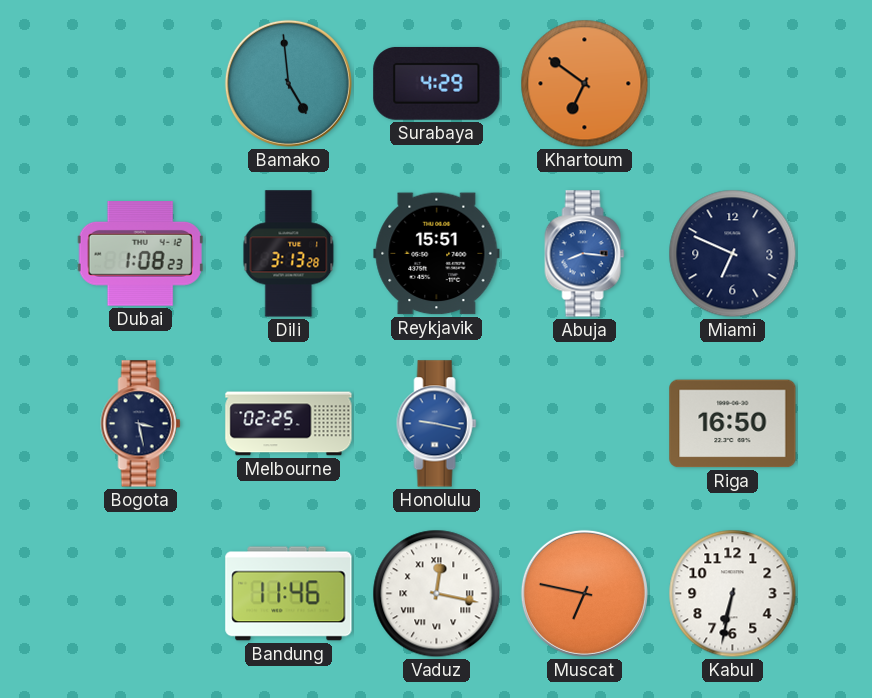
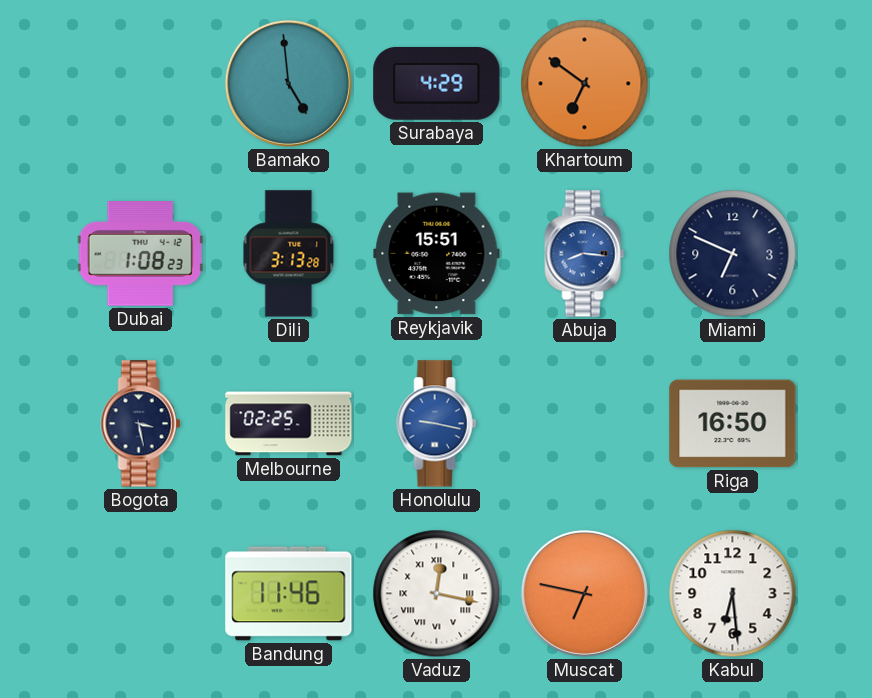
Kabul: 6:32 -> 6:29
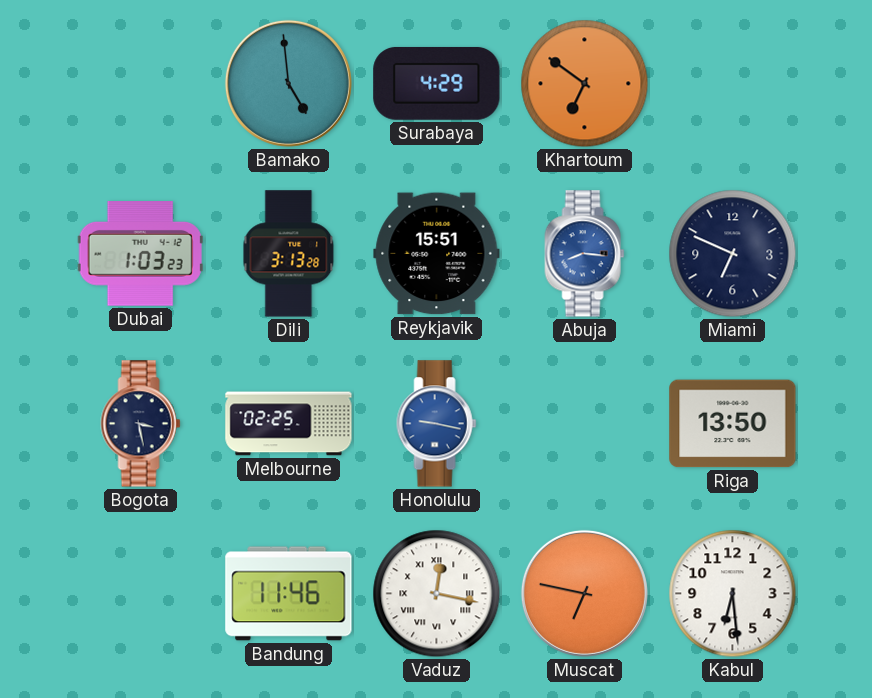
Dubai: 1:08 -> 1:03
Riga: 16:50 -> 13:50
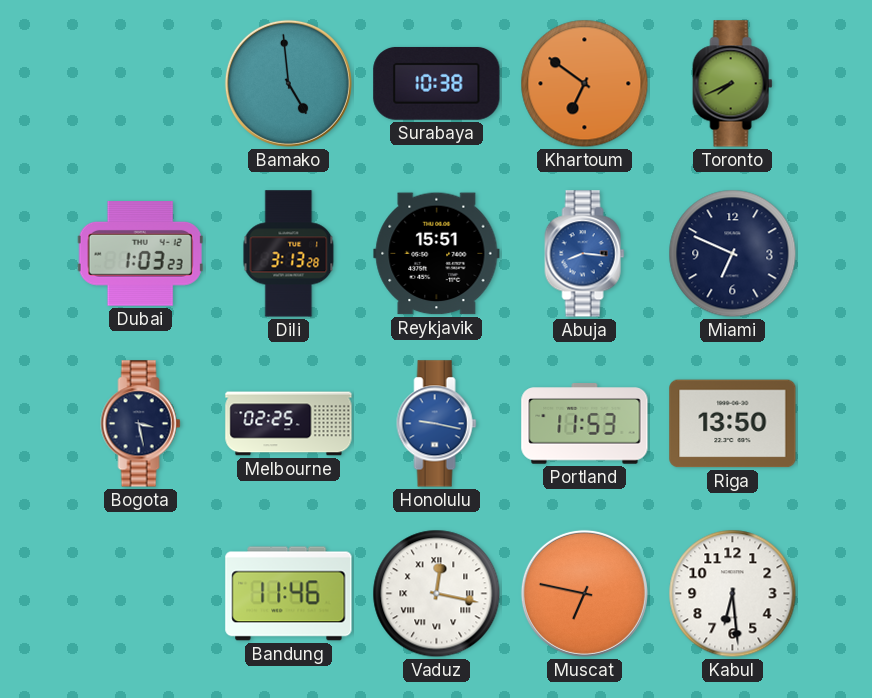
Surabaya: 4:29 -> 10:38
Toronto: none -> 7:41
Portland: none -> 11:53
